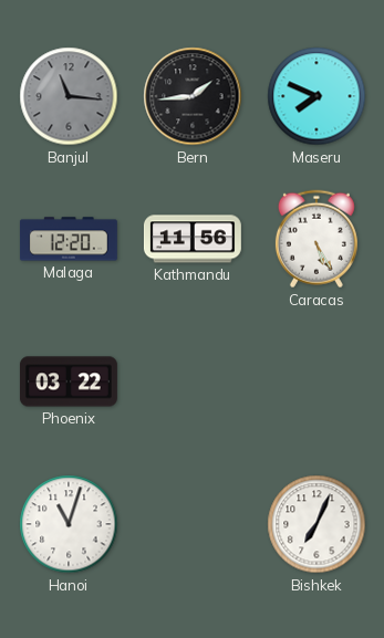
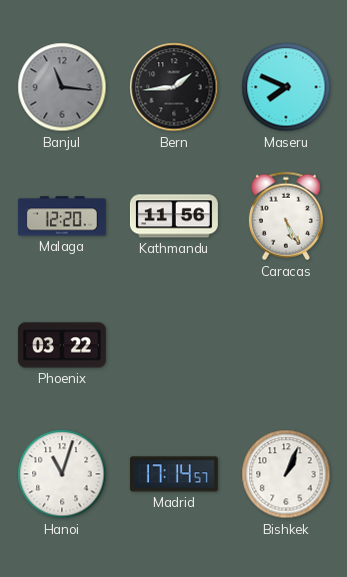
Madrid: none -> 17:14
Bishkek: 7:04 -> 1:04
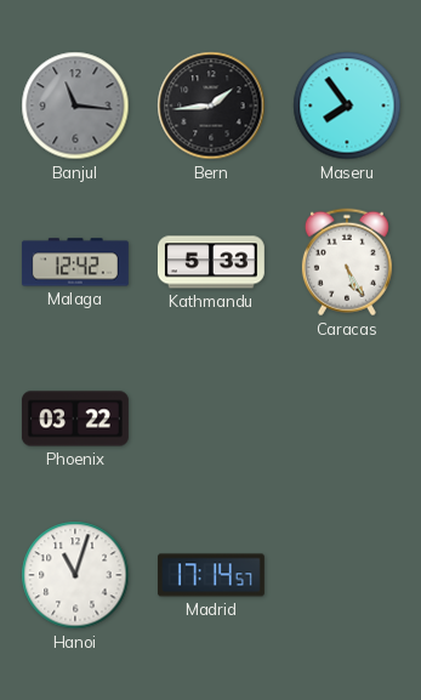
Maseru: 7:49 -> 7:54
Malaga: 12:20 -> 12:42
Kathmandu: 11:56 -> 5:33
Bishkek: 1:04 -> none
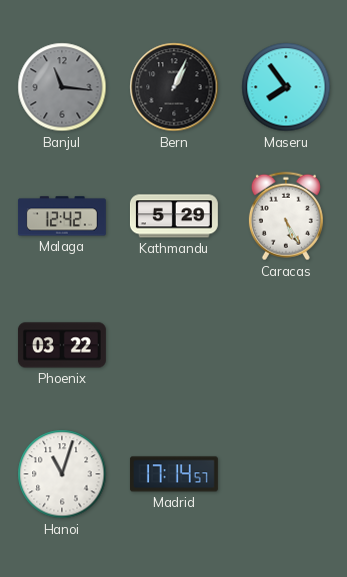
Bern: 1:44 -> 1:04
Kathmandu: 5:33 -> 5:29
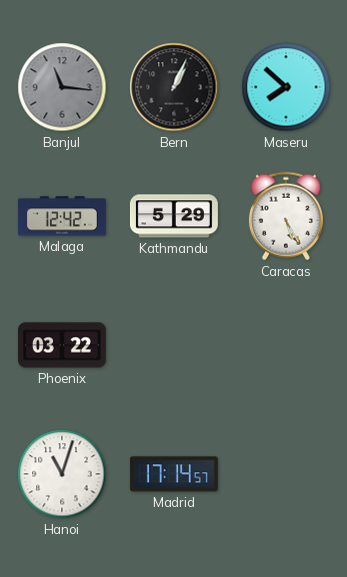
Maseru: 7:54 -> 7:52
